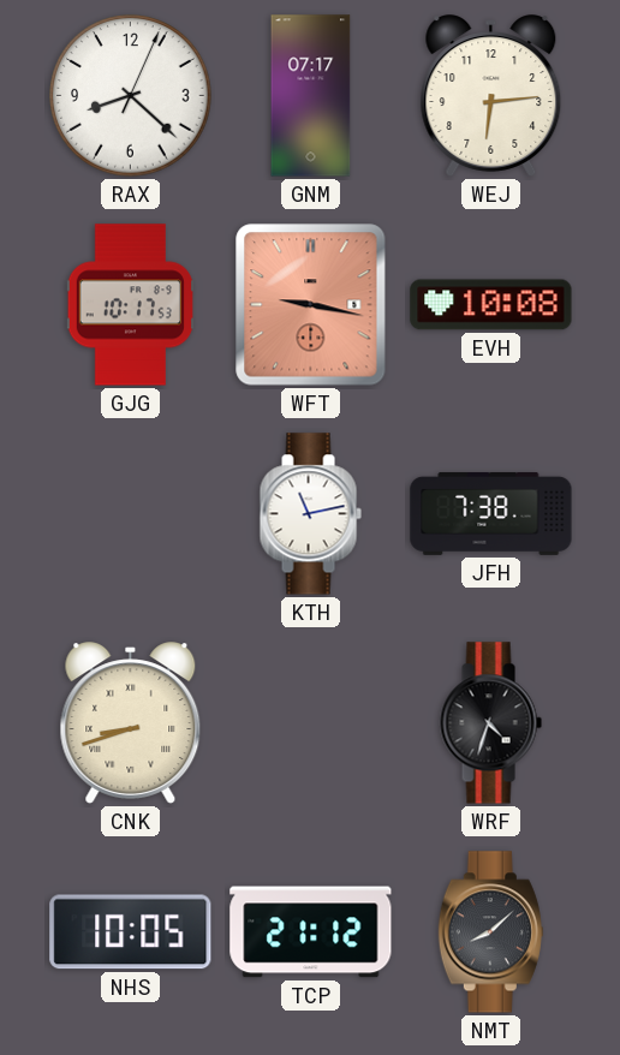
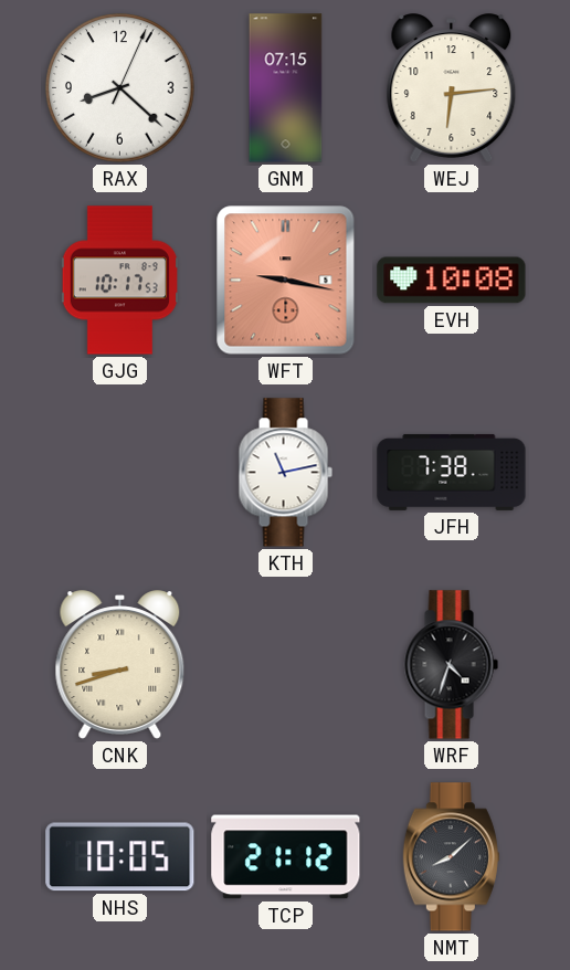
GNM: 07:17 -> 07:15
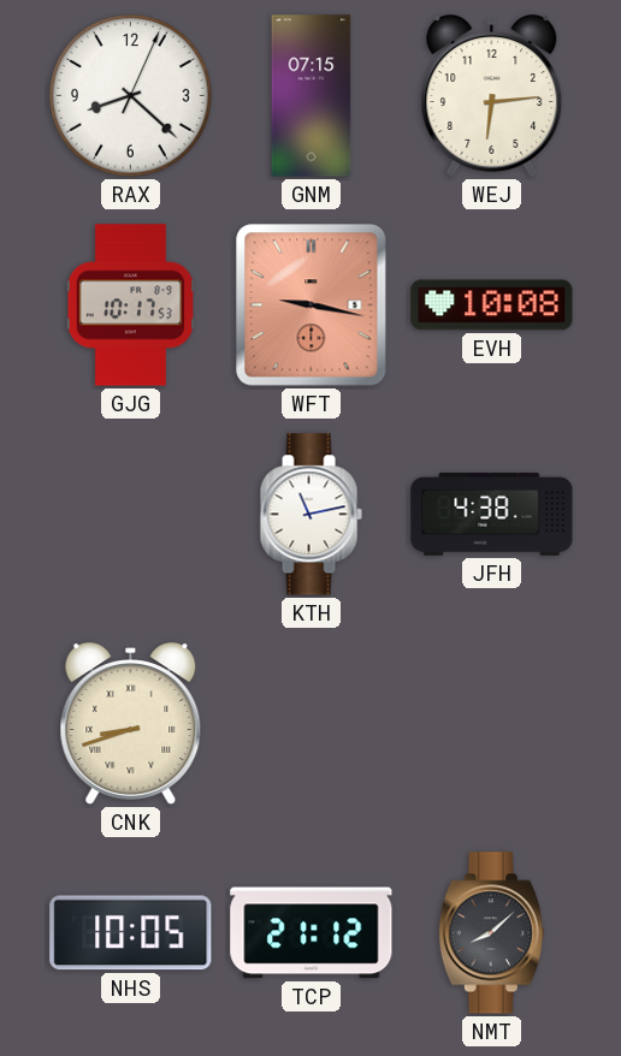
JFH: 7:38 -> 4:38
WRF: 4:33 -> none
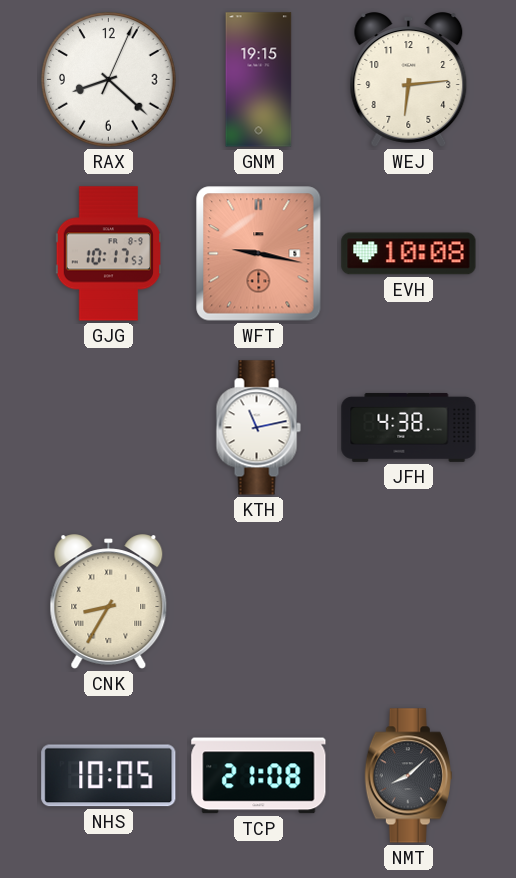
GNM: 07:15 -> 19:15
CNK: 8:42 -> 8:35
TCP: 21:12 -> 21:08
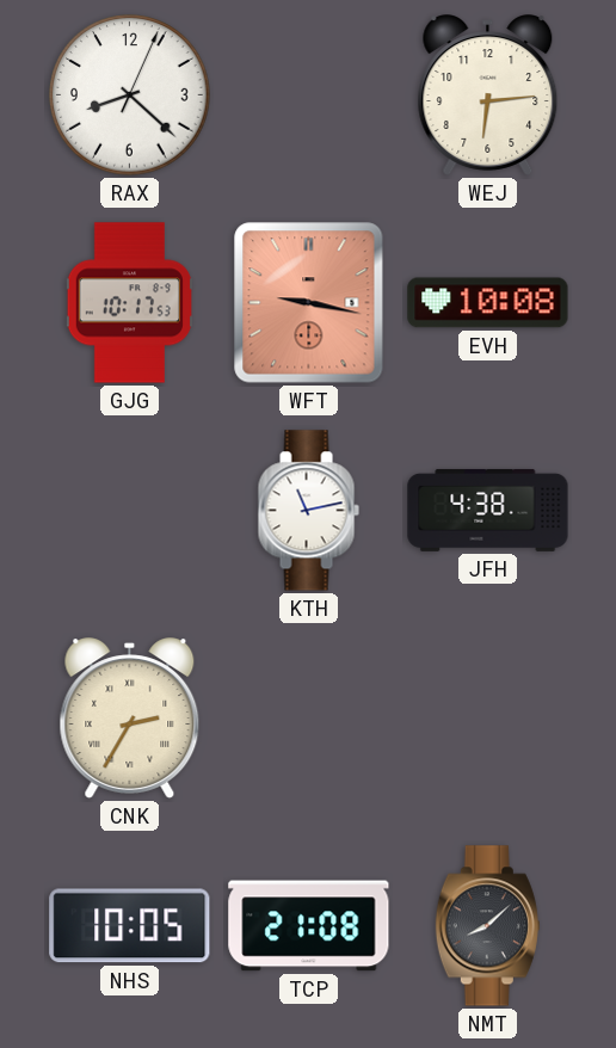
GNM: 19:15 -> none
CNK: 8:35 -> 2:35
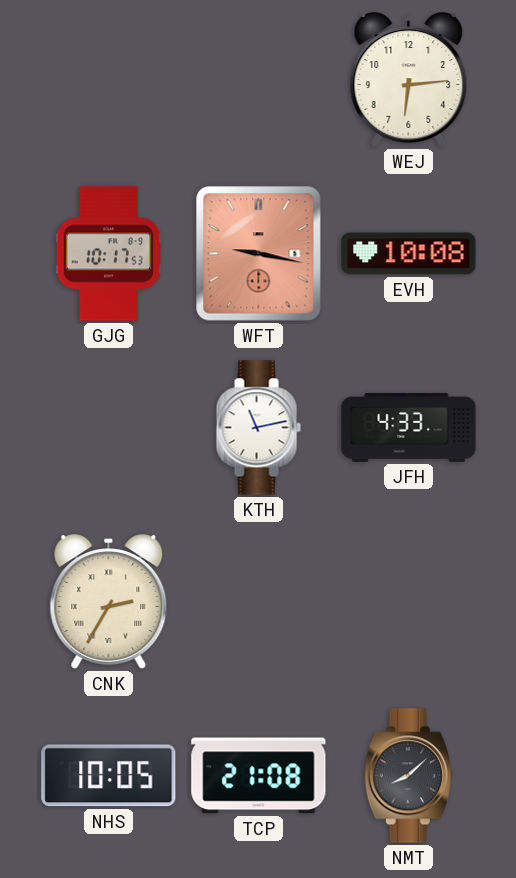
RAX: 8:22 -> none
JFH: 4:38 -> 4:33
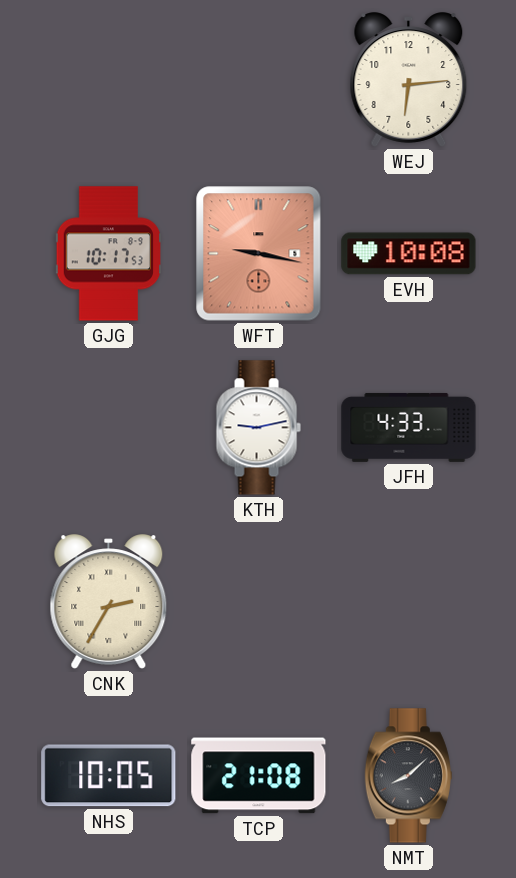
KTH: 11:13 -> 9:13
